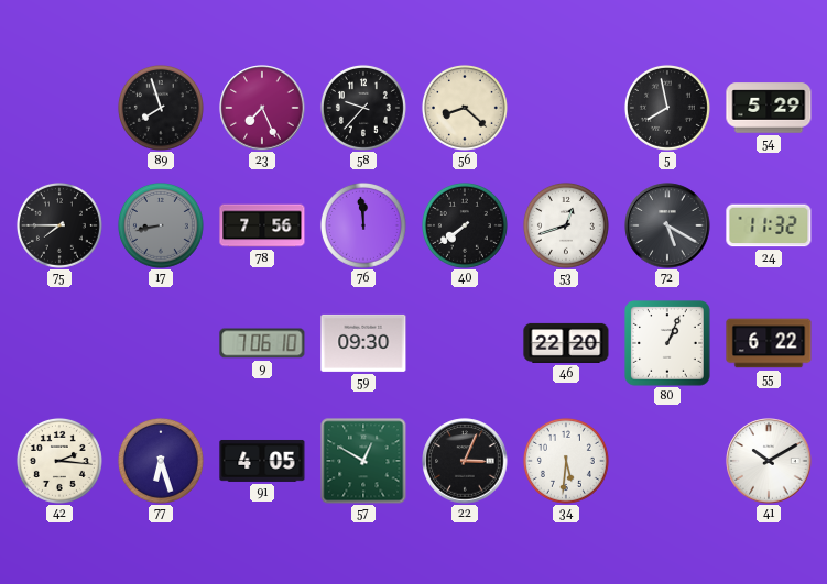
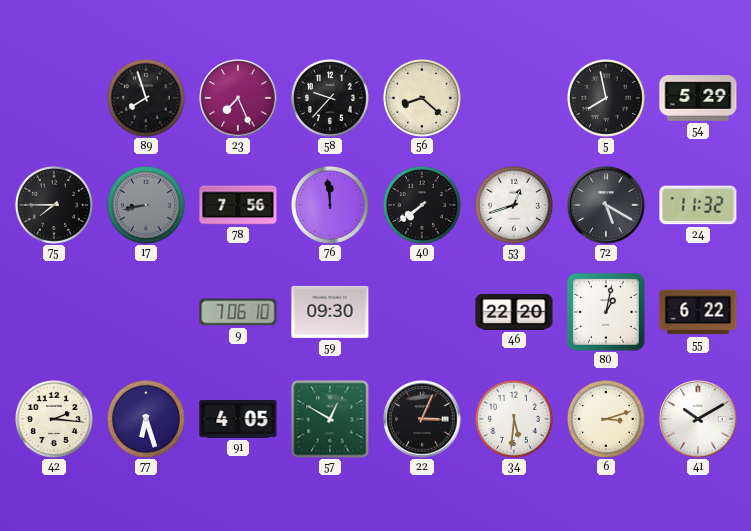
80: 1:04 -> 1:02
6: none -> 3:12
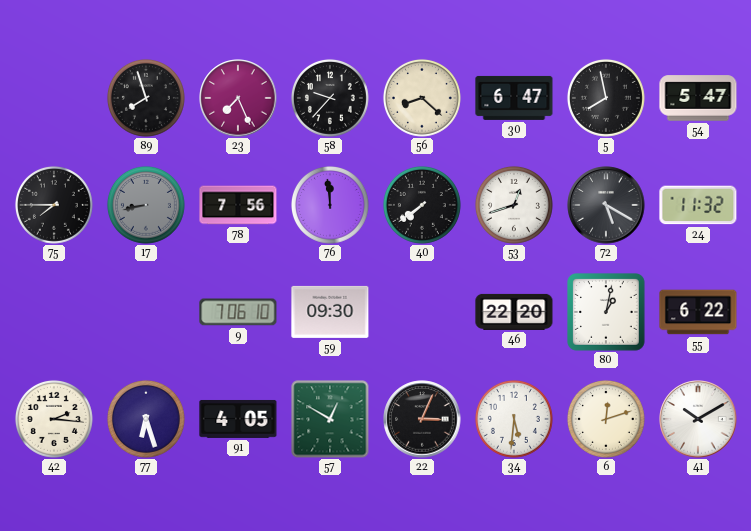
30: none -> 6:47
54: 5:29 -> 5:47
6: 3:12 -> 12:12
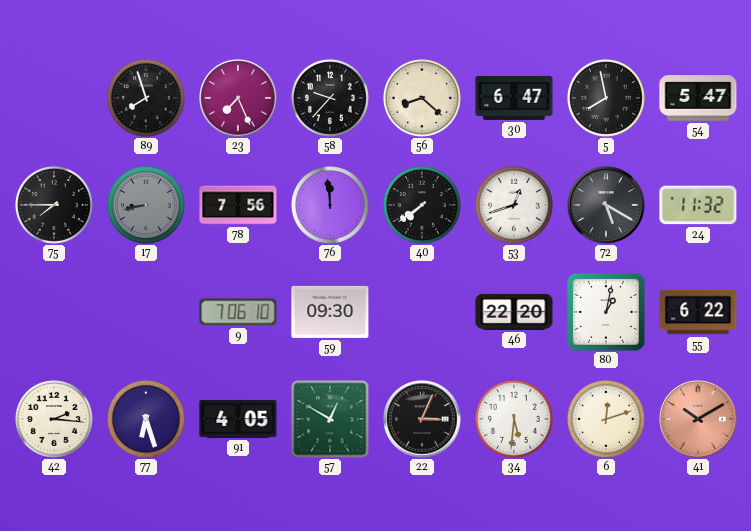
41 dial: white -> salmon
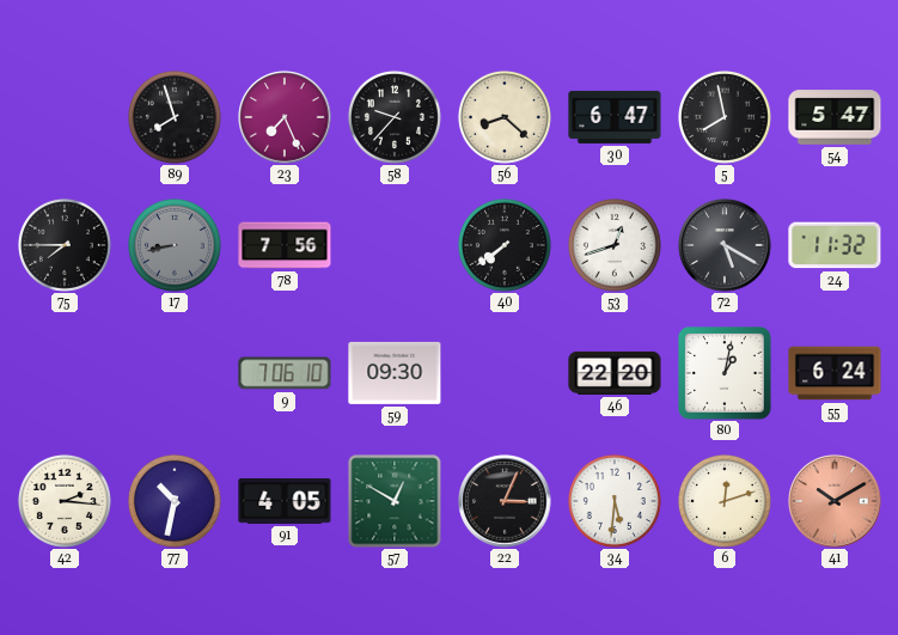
76: 11:59 -> none
55: 6:22 -> 6:24
77: 6:27 -> 10:32
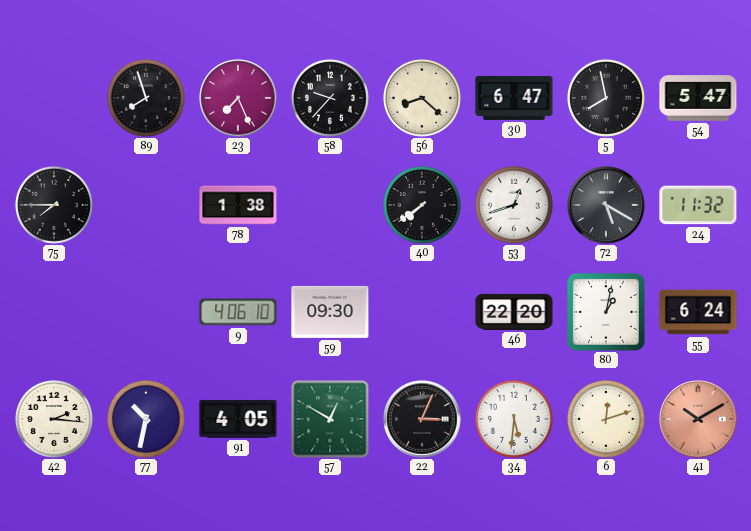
17: 8:43 -> none
78: 7:56 -> 1:38
9: 7:06 -> 4:06
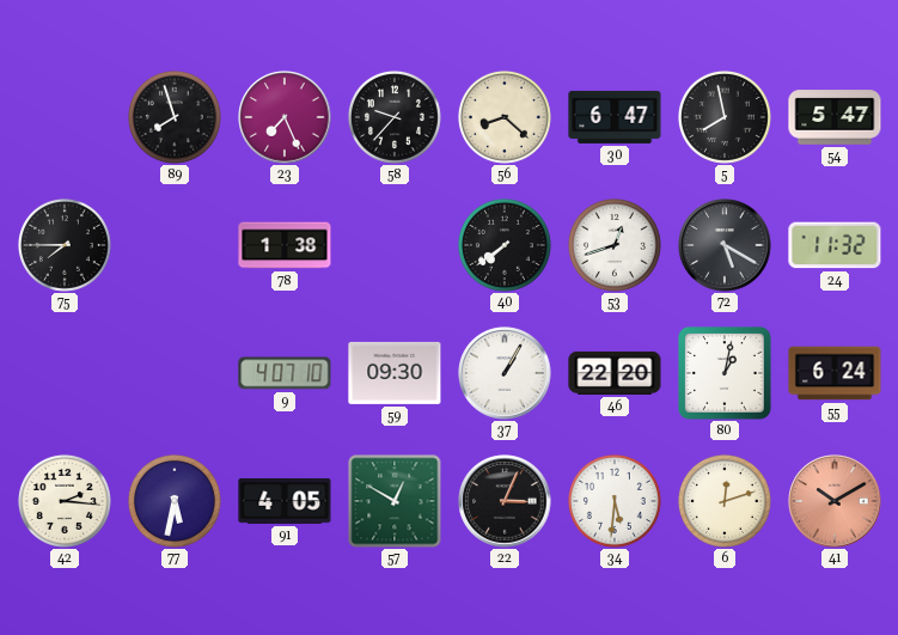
9: 4:06 -> 4:07
37: none -> 1:05
77: 10:32 -> 5:32
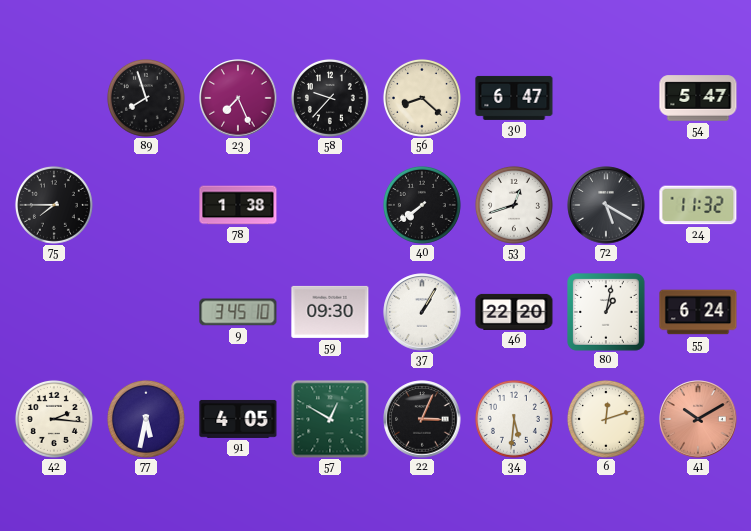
5: 7:58 -> none
9: 4:07 -> 3:45
